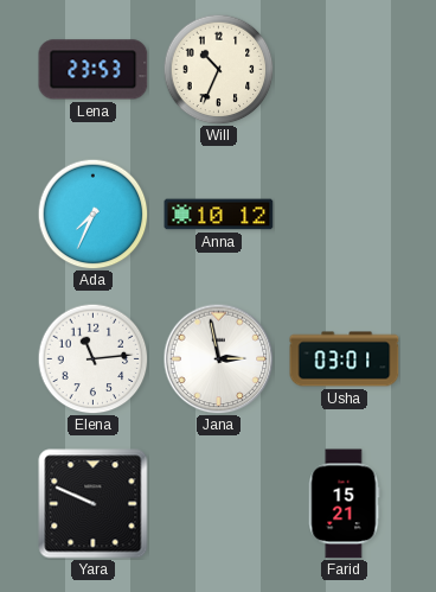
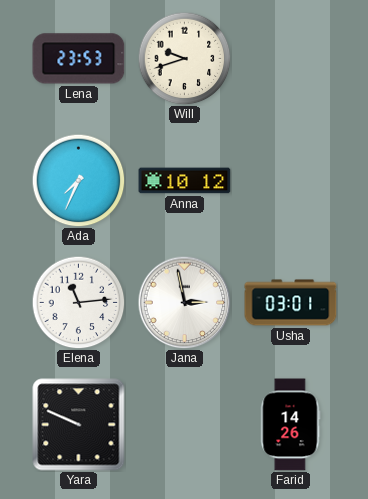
Will: 10:34 -> 9:42
Farid: 15:21 -> 14:26
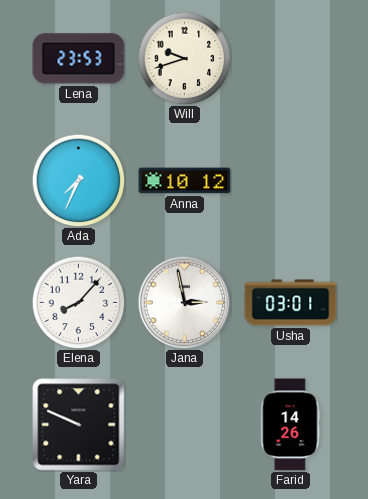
Elena: 11:14 -> 8:07
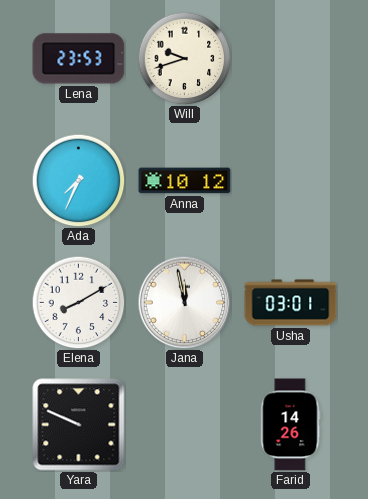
Elena: 8:07 -> 8:10
Jana: 2:58 -> 11:58
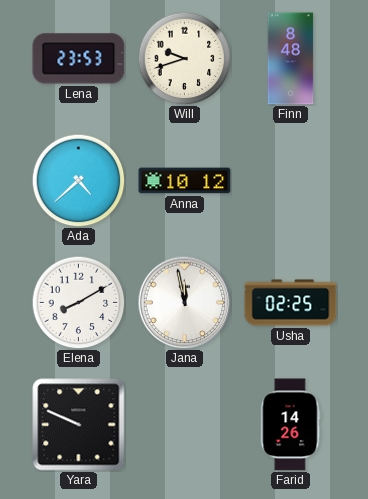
Finn: none -> 8:48
Ada: 7:34 -> 4:38
Usha: 03:01 -> 02:25
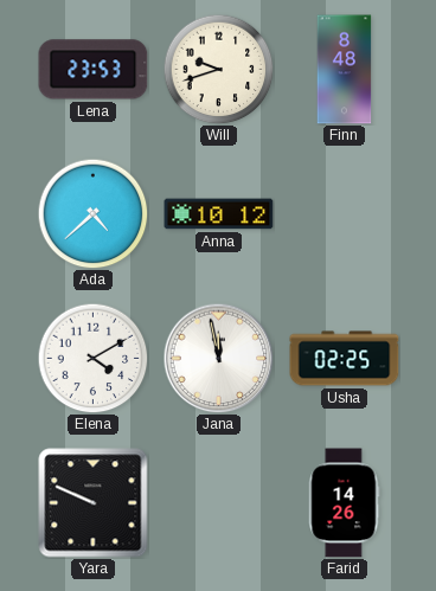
Elena: 8:10 -> 4:10
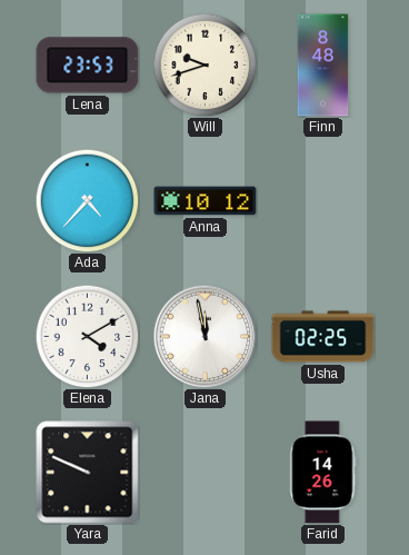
Ada: 4:38 -> 4:37
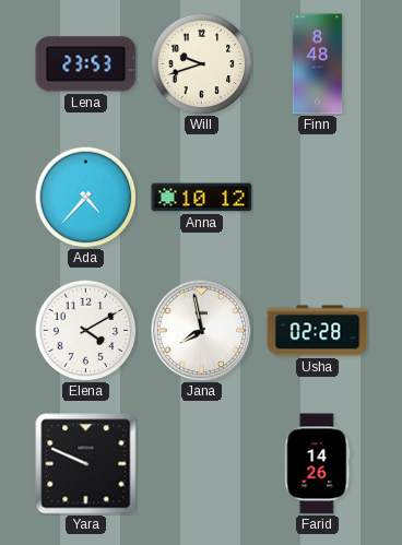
Jana: 11:58 -> 7:58
Usha: 02:25 -> 02:28
